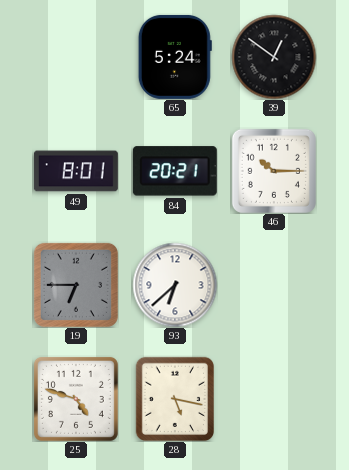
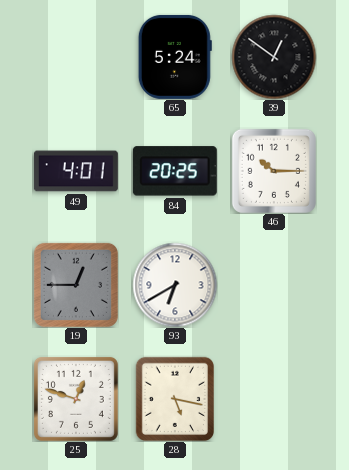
49: 8:01 -> 4:01
84: 20:21 -> 20:25
19: 6:45 -> 12:45
93: 6:38 -> 6:40
25: 4:48 -> 12:48
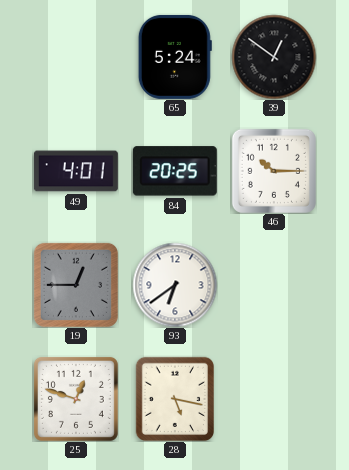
93: 6:40 -> 6:39
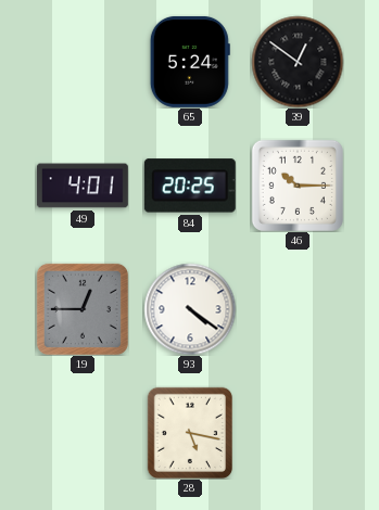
93: 6:39 -> 4:21
25: 12:48 -> none
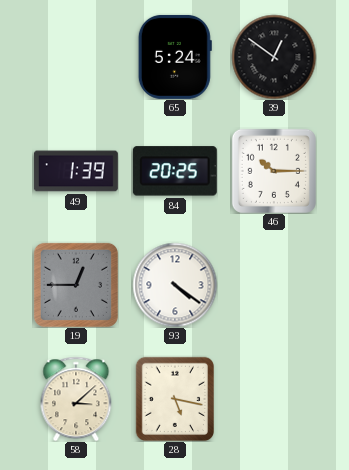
49: 4:01 -> 1:39
58: none -> 3:08
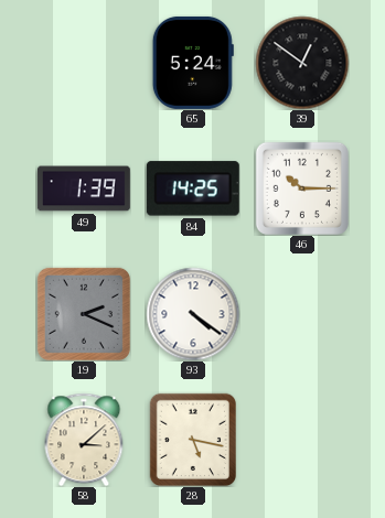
84: 20:25 -> 14:25
19: 12:45 -> 2:19
